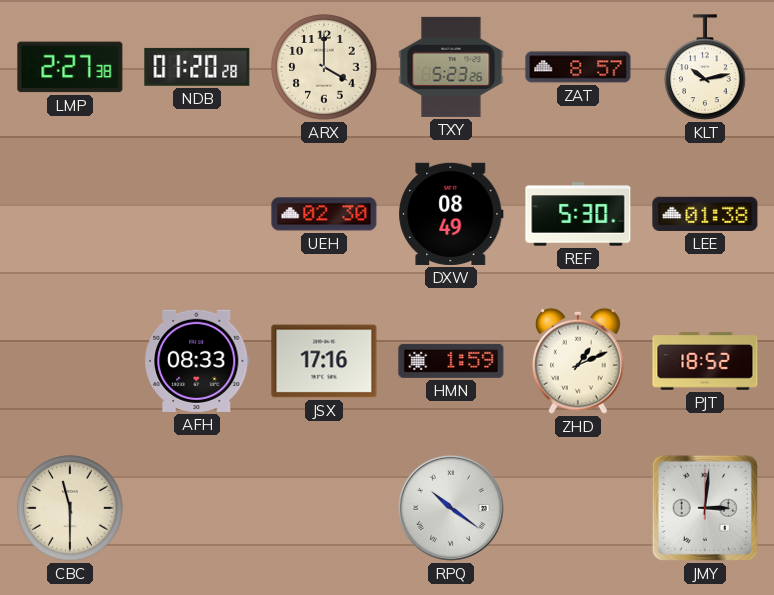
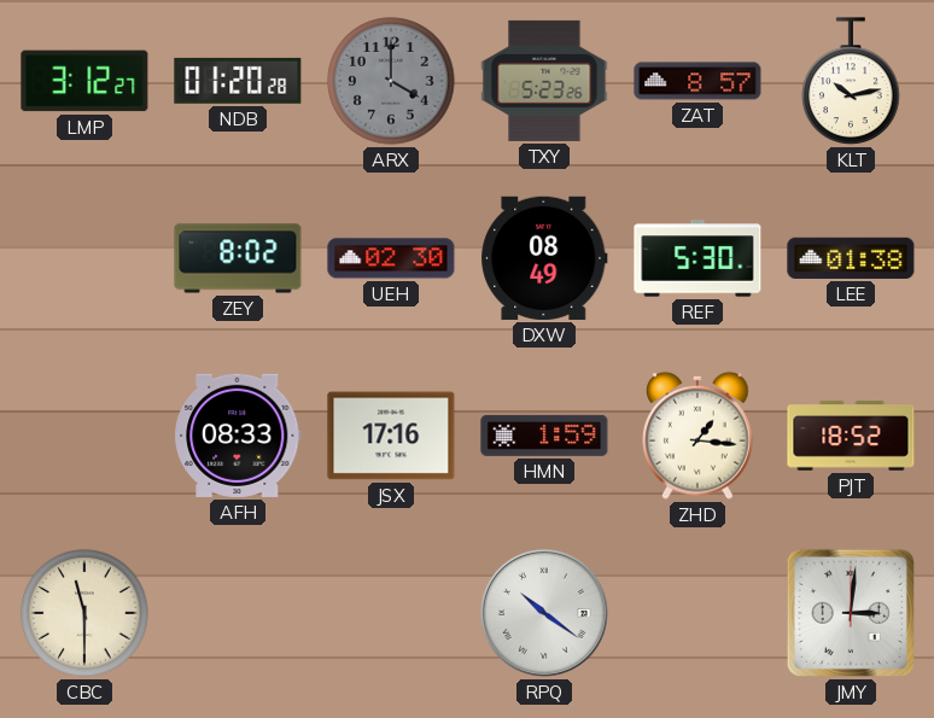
LMP: 2:27 -> 3:12
ARX dial: cream -> grey
ZEY: none -> 8:02
ZHD: 1:11 -> 1:16
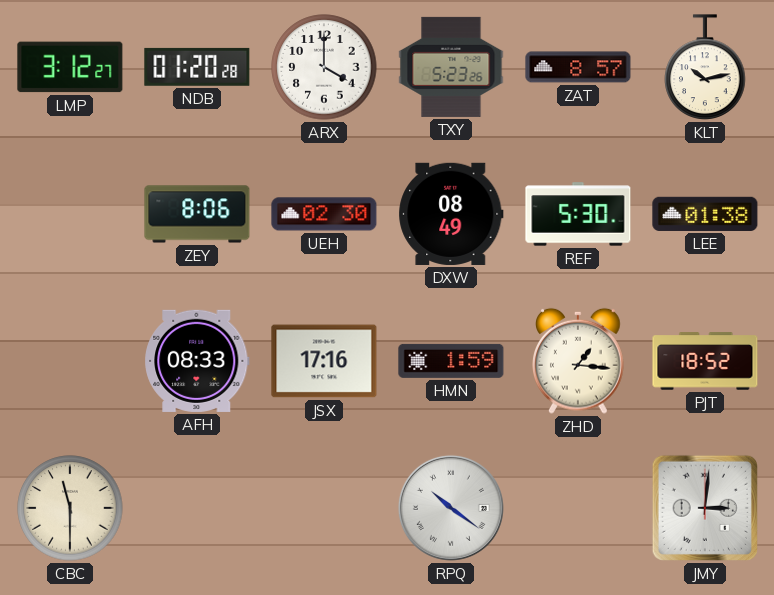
ARX dial: grey -> white
ZEY: 8:02 -> 8:06
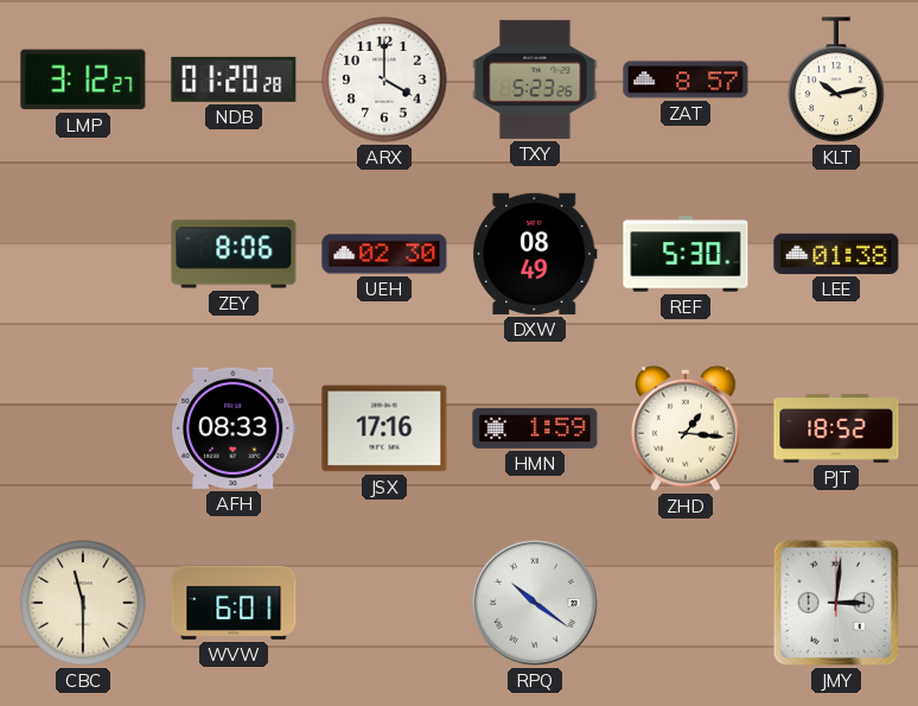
WVW: none -> 6:01
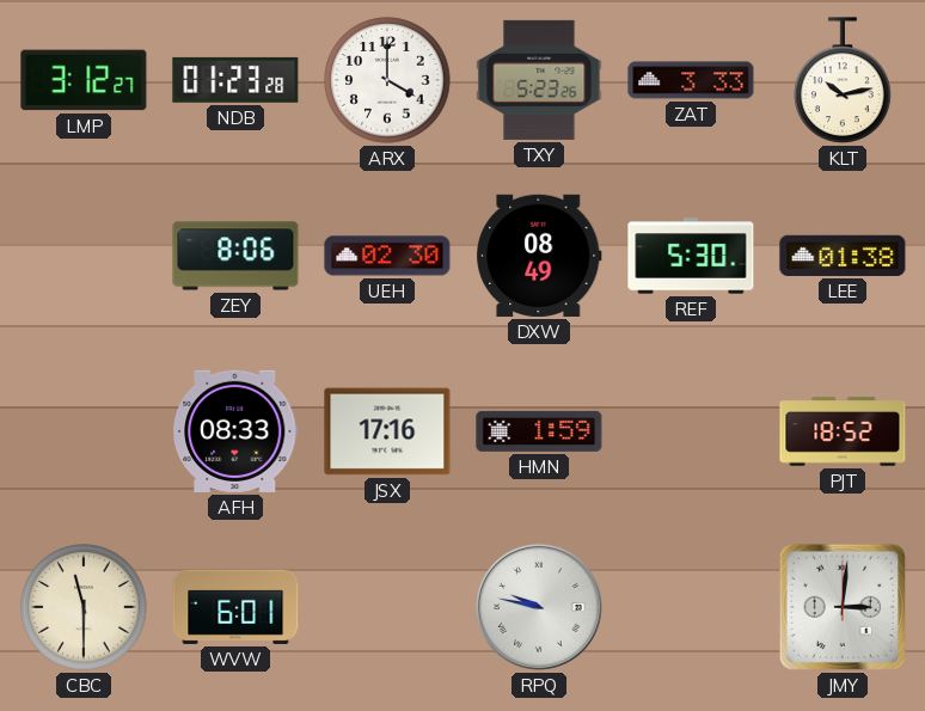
NDB: 01:20 -> 01:23
ZAT: 8:57 -> 3:33
ZHD: 1:16 -> none
RPQ: 10:21 -> 9:47
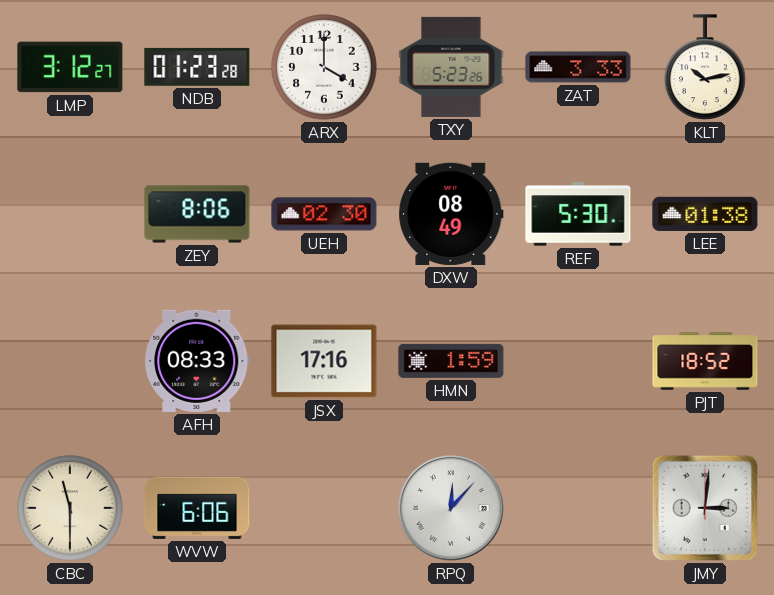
WVW: 6:01 -> 6:06
RPQ: 9:47 -> 12:07
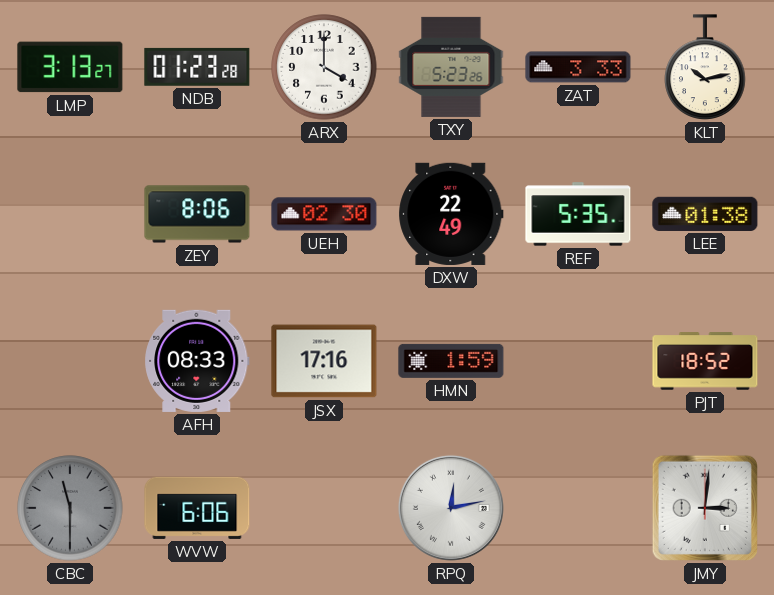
LMP: 3:12 -> 3:13
DXW: 08:49 -> 22:49
REF: 5:30 -> 5:35
CBC dial: cream -> grey
RPQ: 12:07 -> 12:13
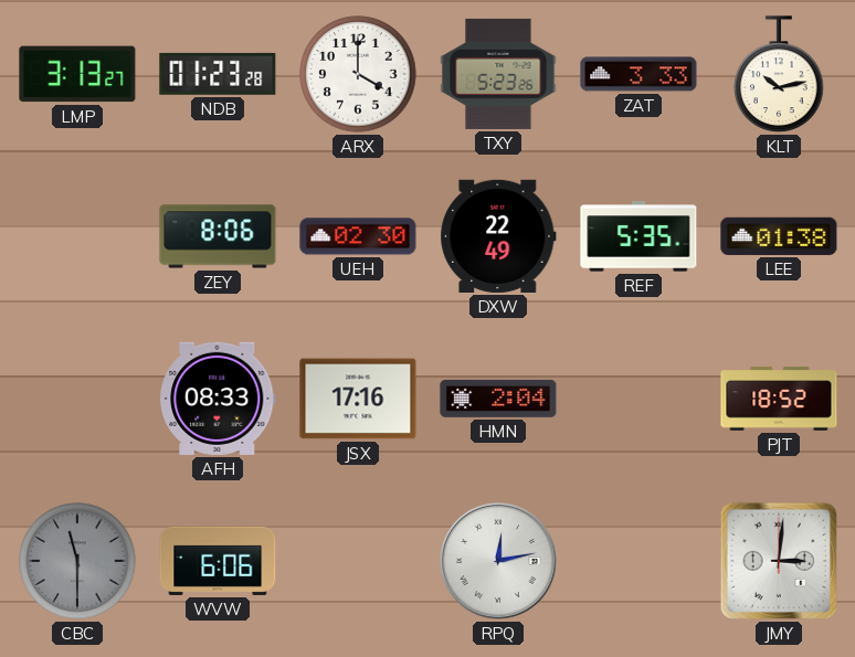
HMN: 1:59 -> 2:04
